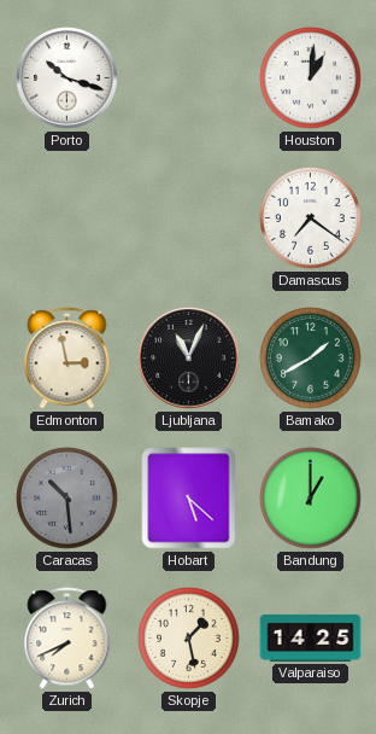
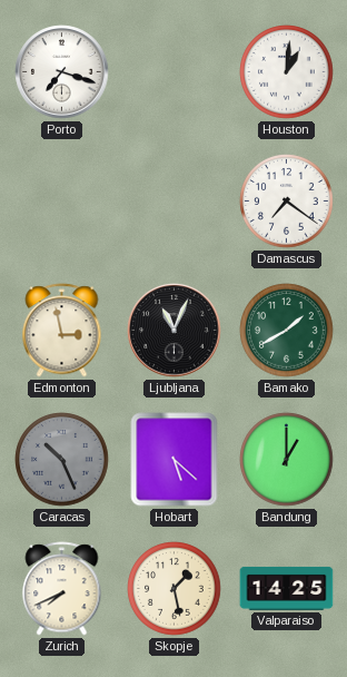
Porto: 10:18 -> 7:18
Caracas: 10:29 -> 10:26
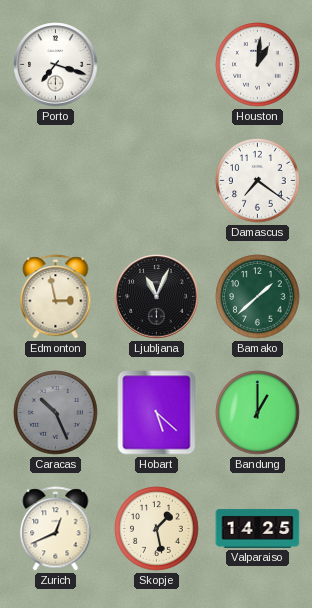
Bamako: 1:40 -> 1:38
Zurich: 7:41 -> 12:41
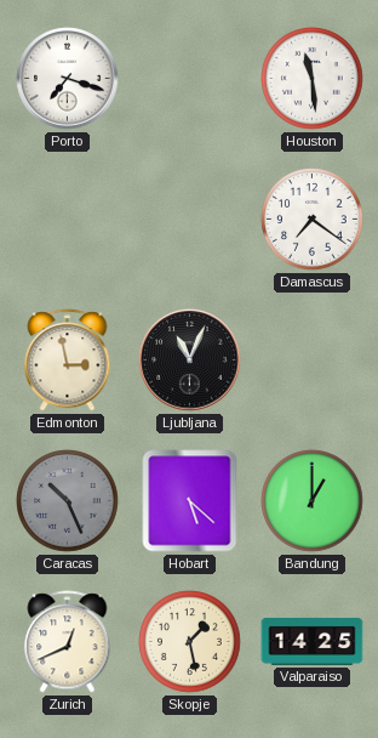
Houston: 1:01 -> 11:29
Bamako: 1:38 -> none
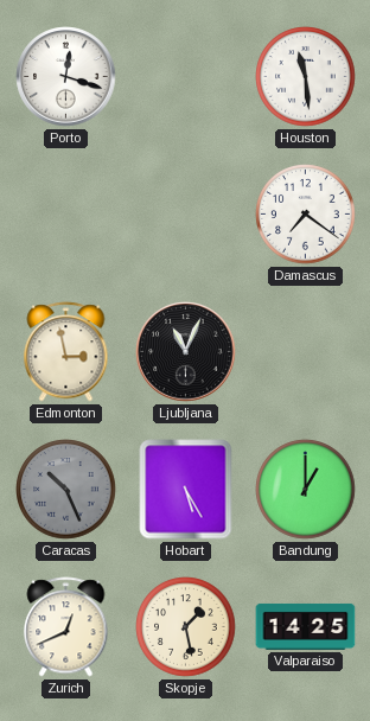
Porto: 7:18 -> 12:18
Hobart: 5:22 -> 5:25
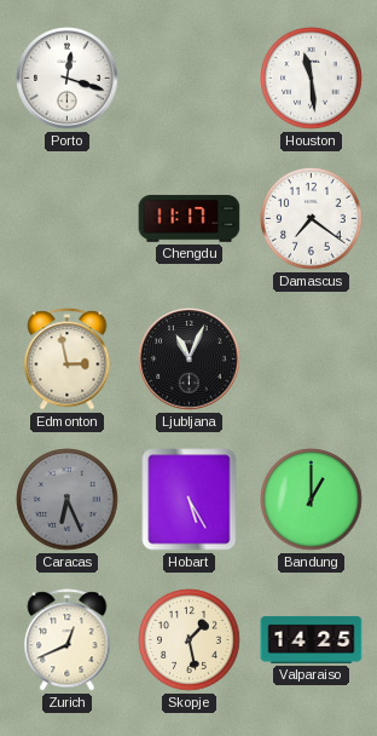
Chengdu: none -> 11:17
Caracas: 10:26 -> 6:26
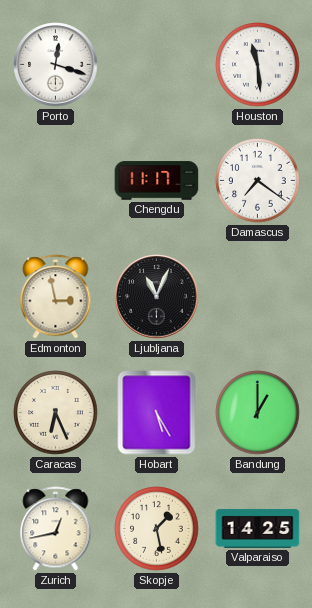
Caracas dial: grey -> cream
Zurich: 12:41 -> 12:43
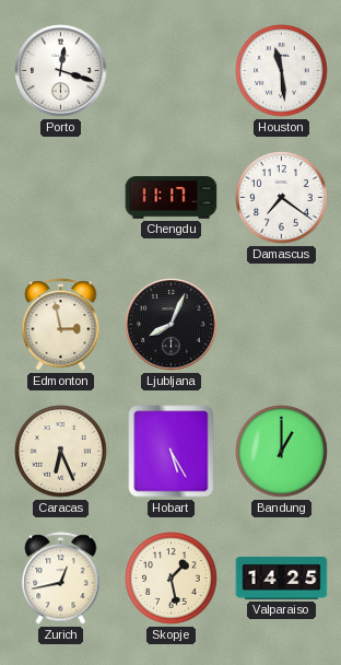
Ljubljana: 11:04 -> 8:04
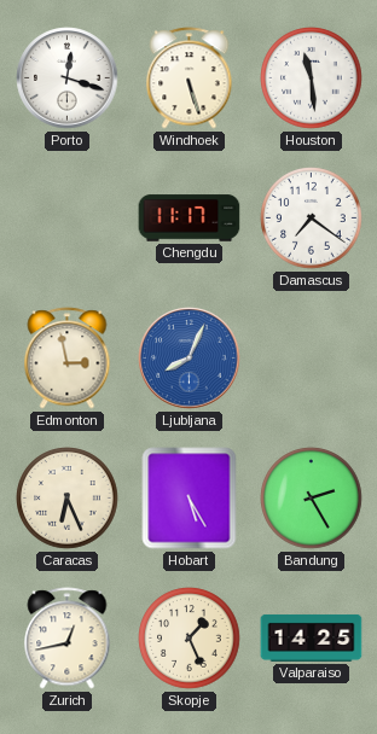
Windhoek: none -> 5:27
Ljubljana dial: black -> blue
Bandung: 1:00 -> 2:25
Skopje: 1:28 -> 1:26
